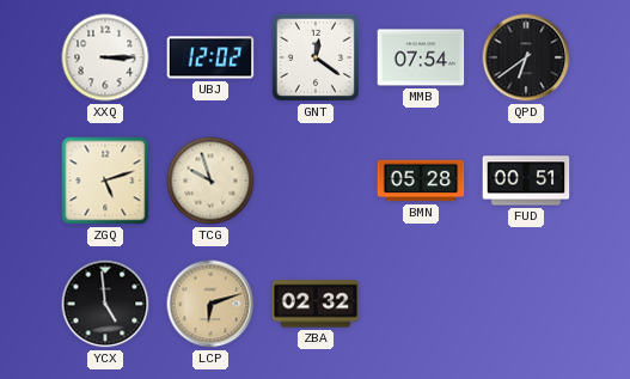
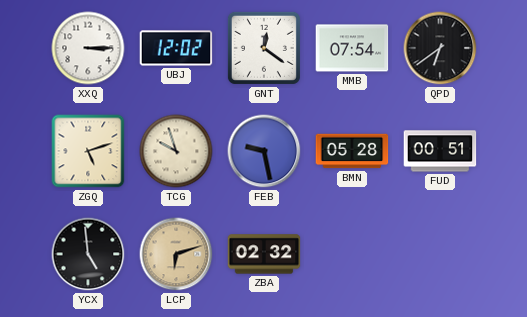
FEB: none -> 9:28
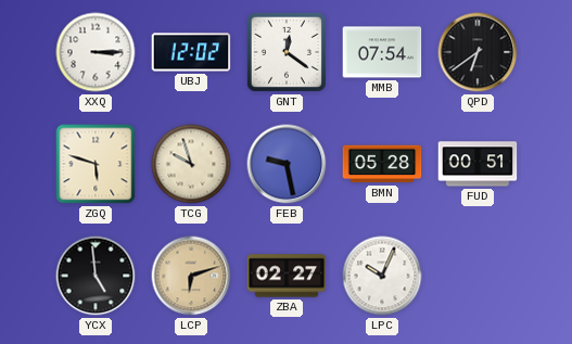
ZGQ: 5:12 -> 5:48
ZBA: 02:32 -> 02:27
LPC: none -> 10:04
